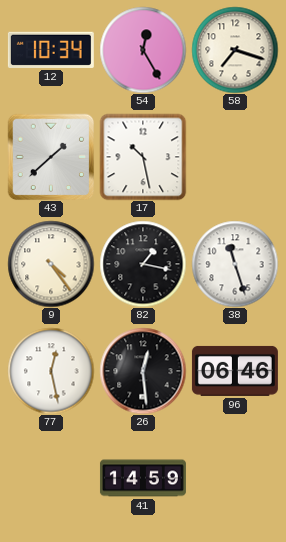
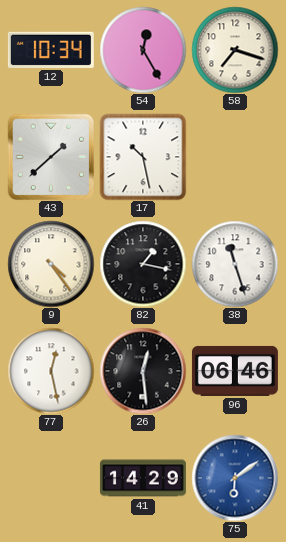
41: 14:59 -> 14:29
75: none -> 6:09
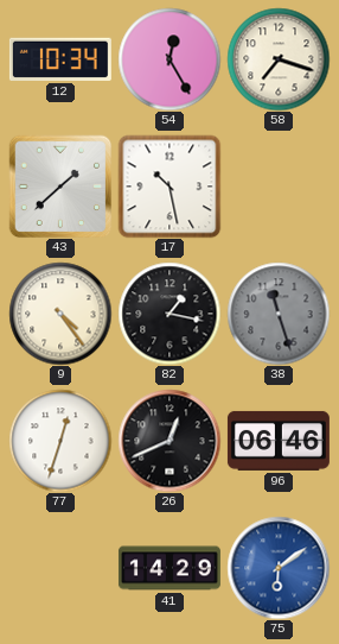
38 dial: white -> grey
77: 12:28 -> 12:33
26: 12:29 -> 12:41
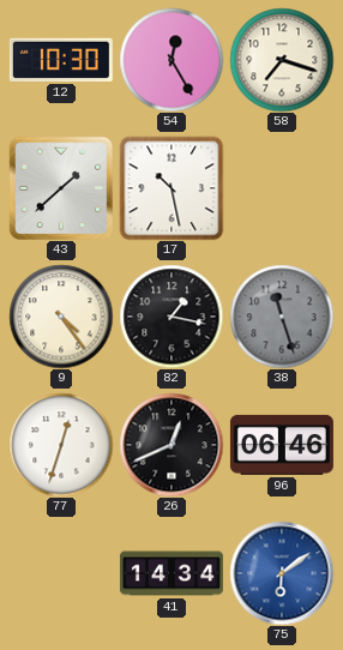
12: 10:34 -> 10:30
41: 14:29 -> 14:34
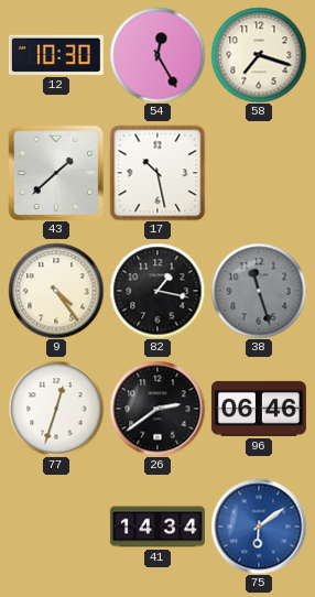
26: 12:41 -> 2:39
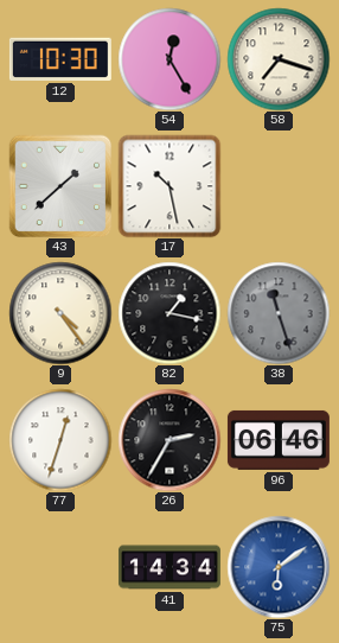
26: 2:39 -> 2:35
